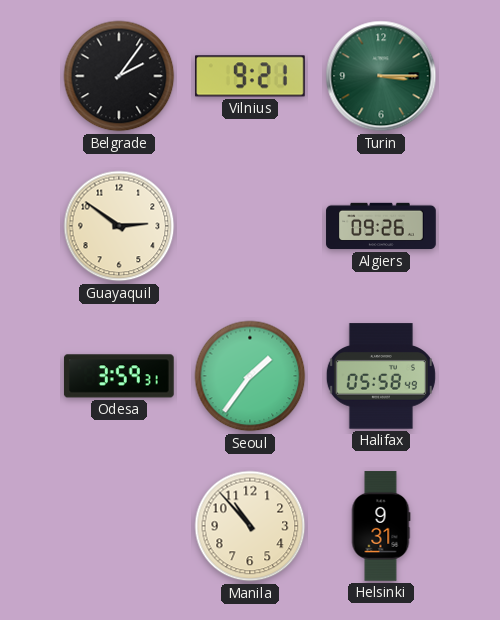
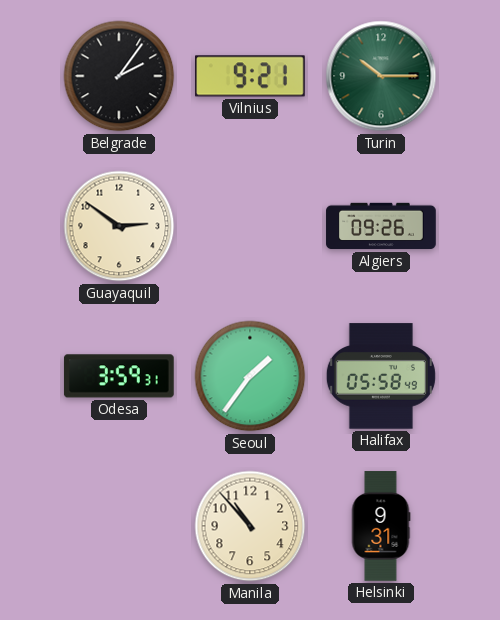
Turin: 3:15 -> 10:15
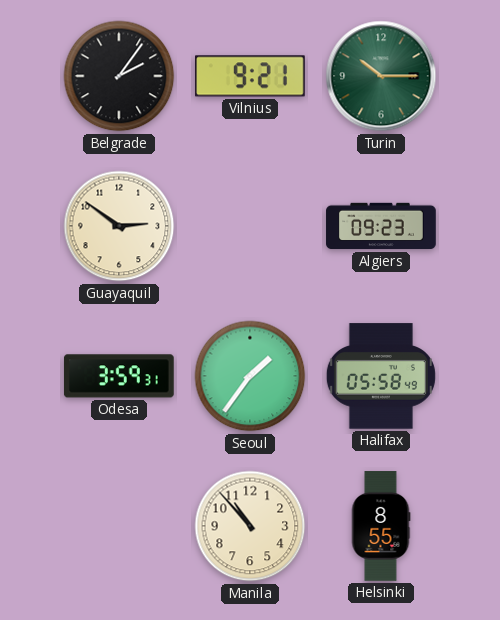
Algiers: 09:26 -> 09:23
Helsinki: 9:31 -> 8:55
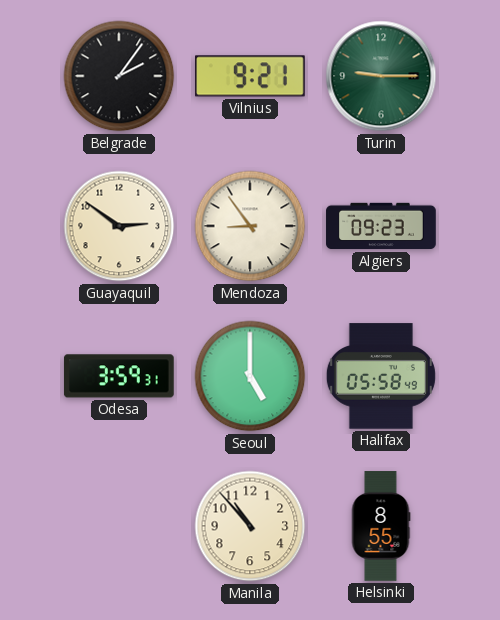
Turin: 10:15 -> 9:15
Mendoza: none -> 8:54
Seoul: 1:36 -> 5:00
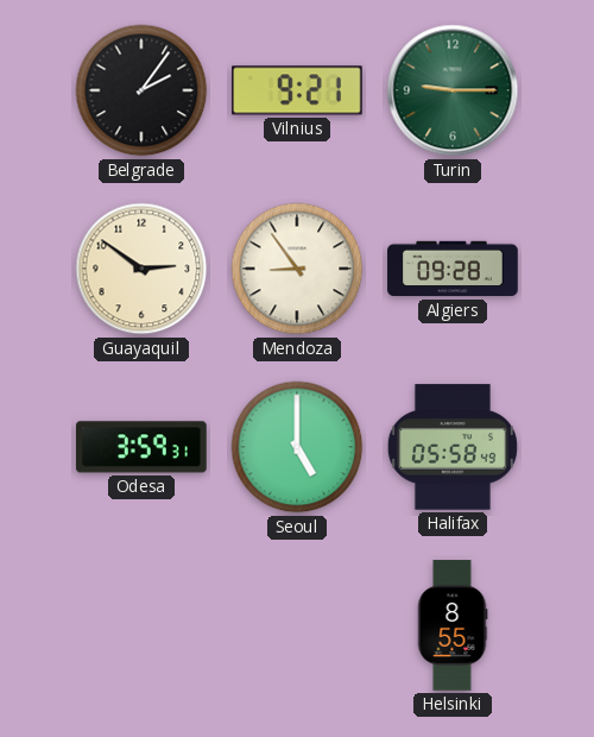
Algiers: 09:23 -> 09:28
Manila: 10:53 -> none
